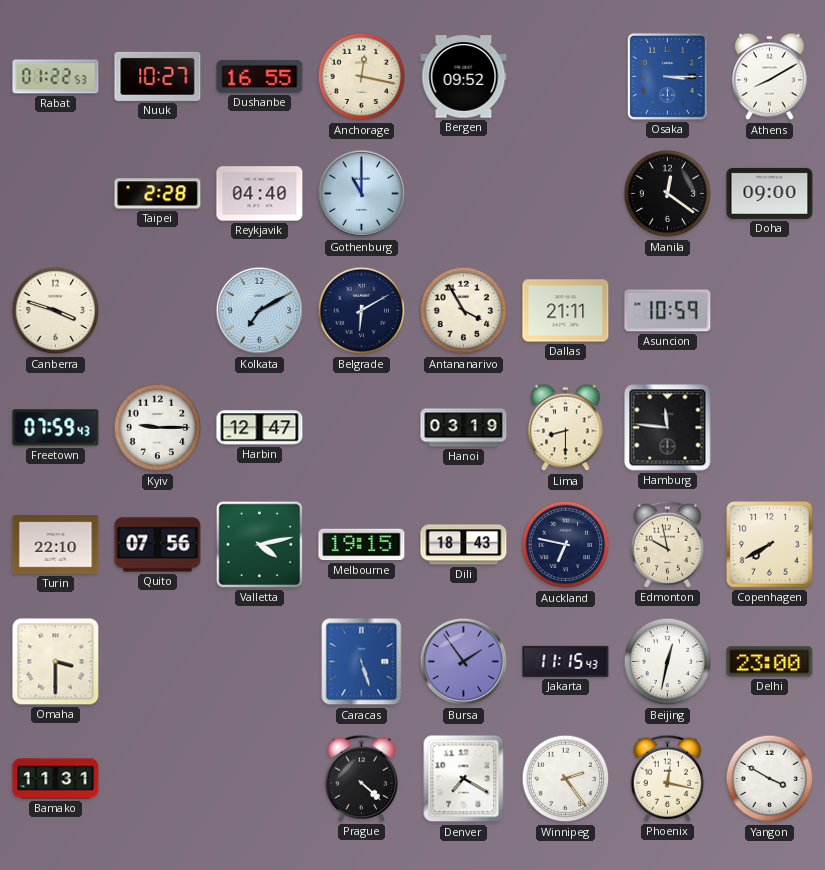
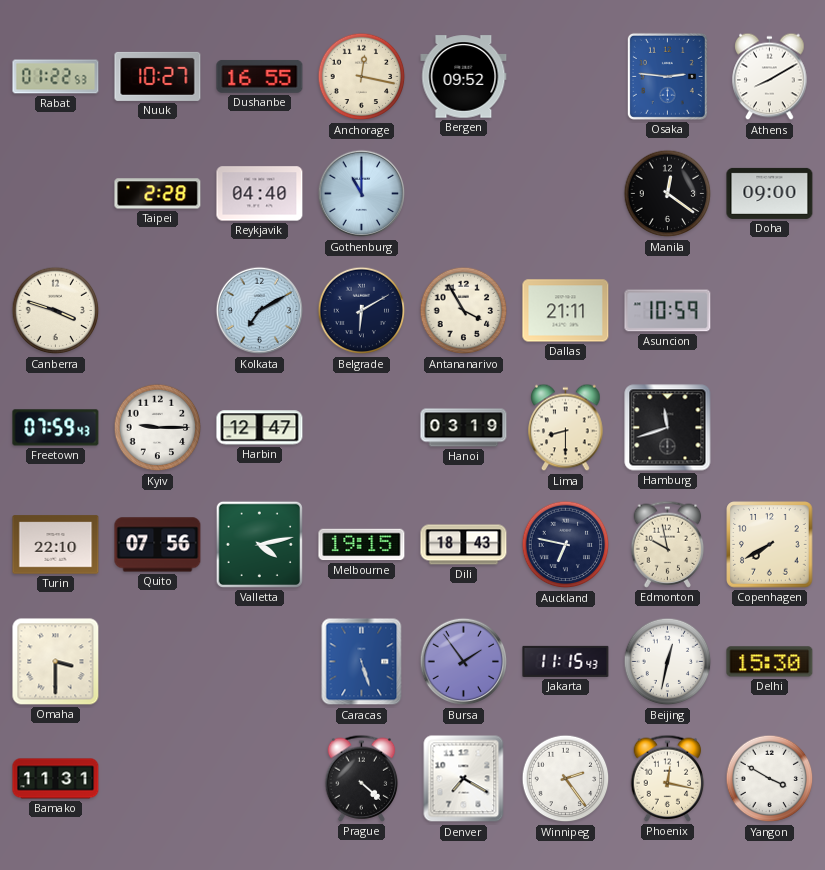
Osaka: 3:15 -> 2:46
Hamburg: 11:46 -> 11:42
Delhi: 23:00 -> 15:30
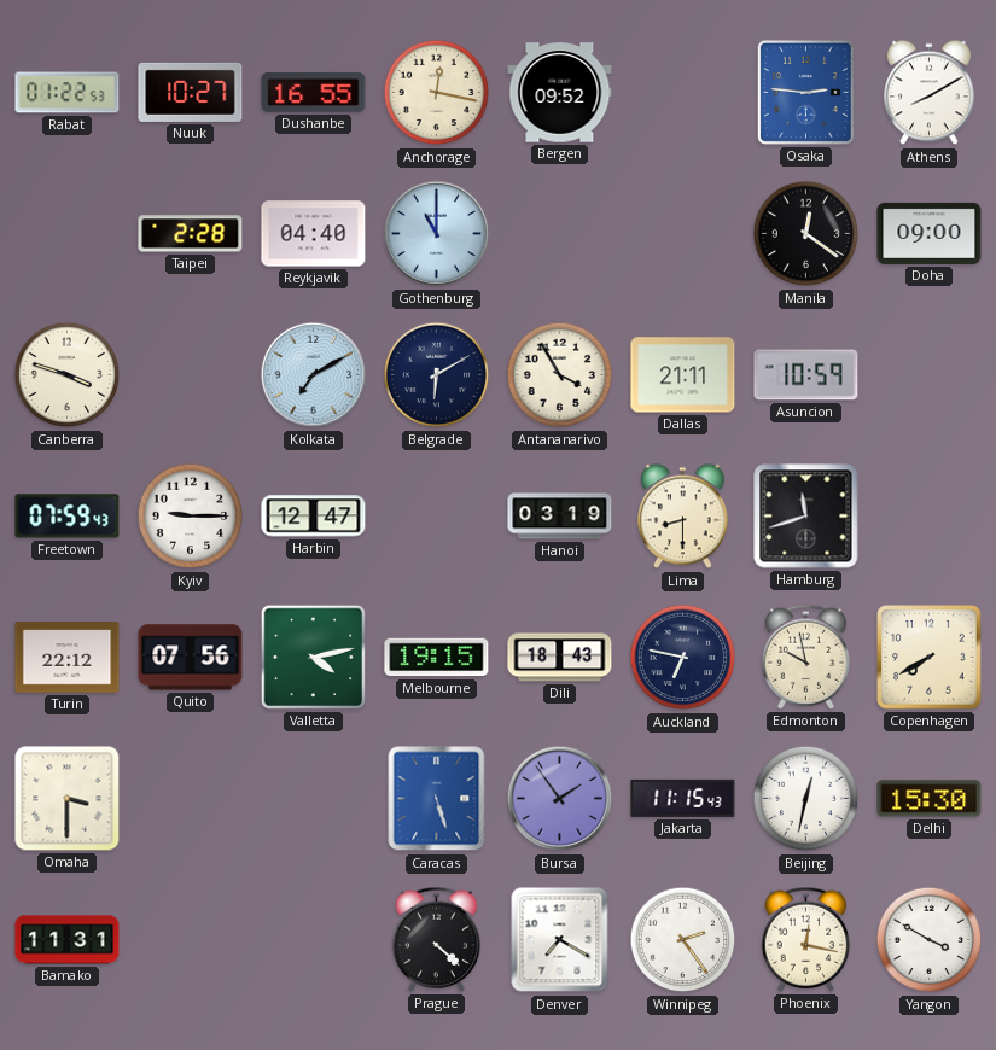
Turin: 22:10 -> 22:12
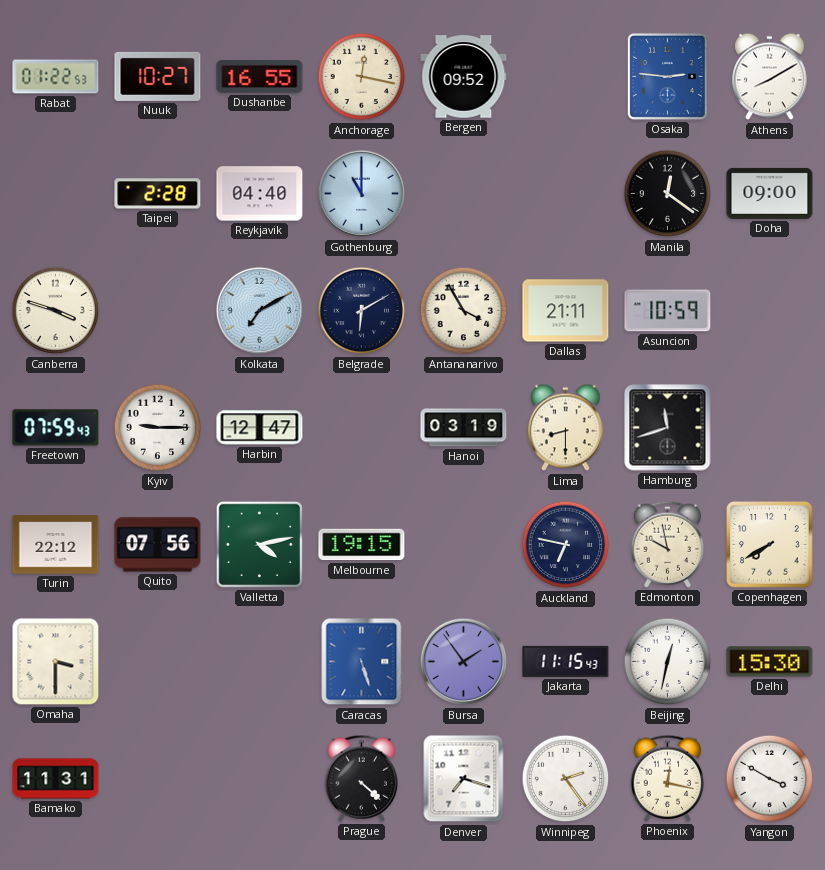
Dili: 18:43 -> none
Denver: 7:20 -> 7:18
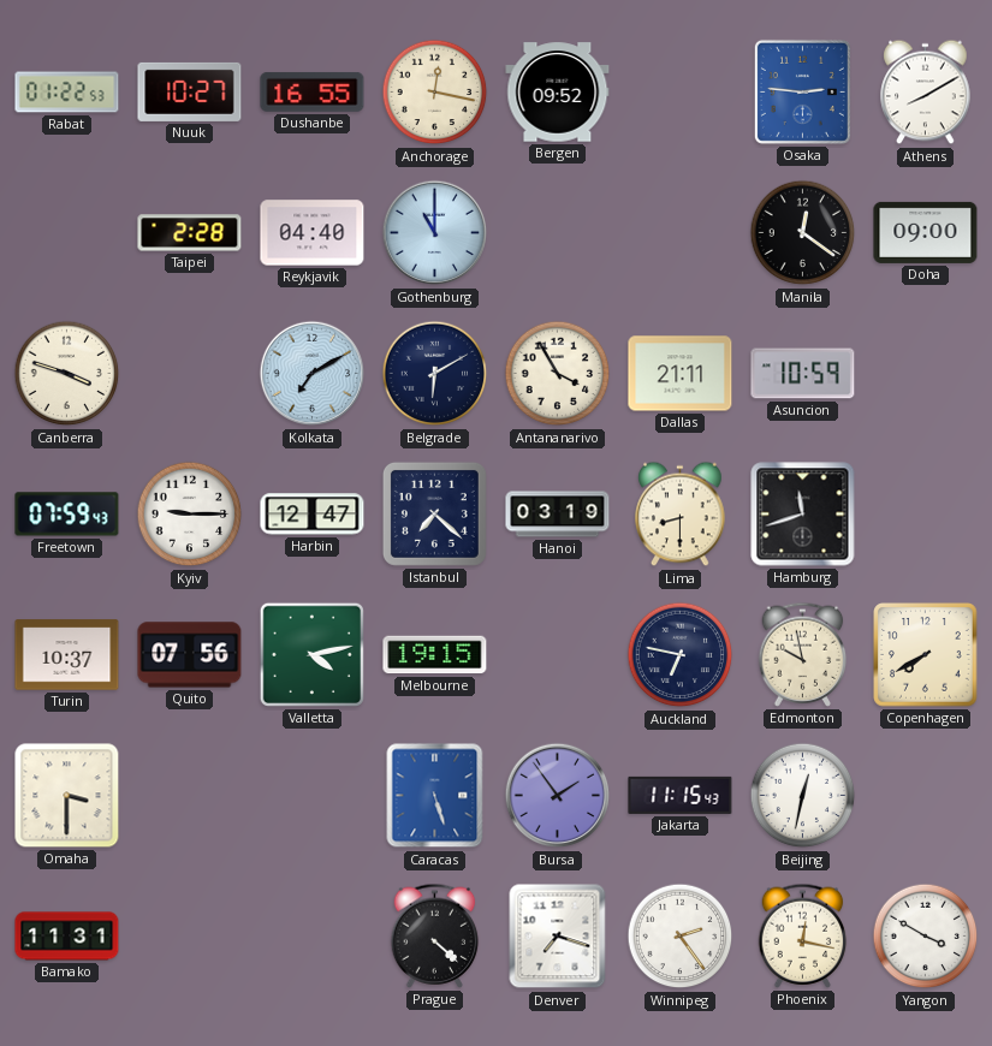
Istanbul: none -> 7:22
Turin: 22:12 -> 10:37
Delhi: 15:30 -> none
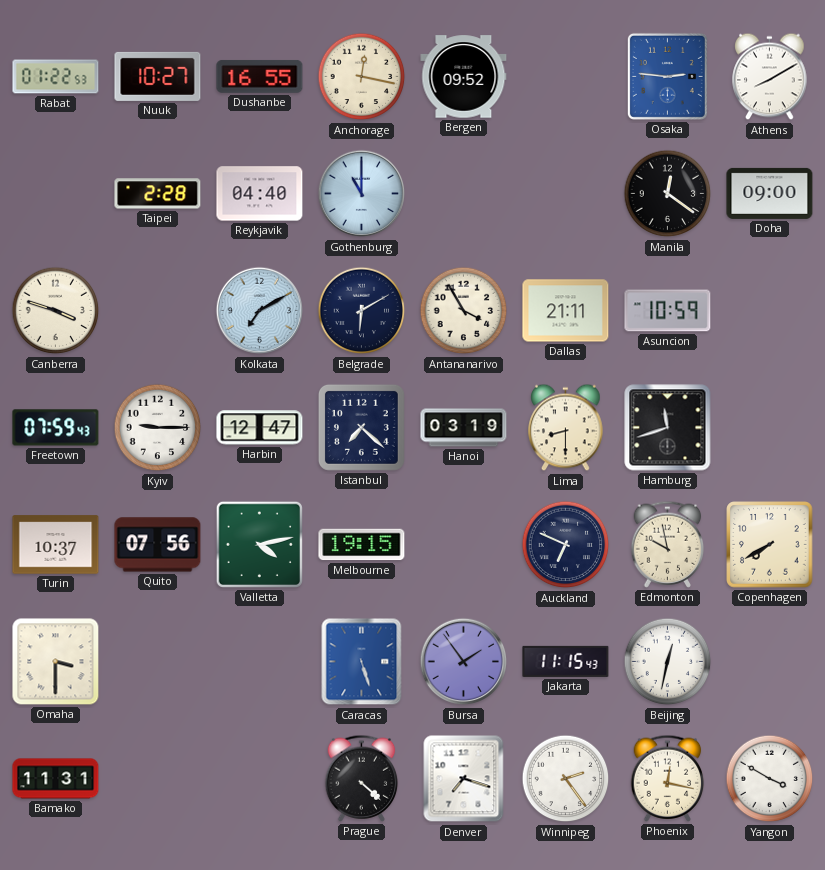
Auckland: 6:47 -> 6:49
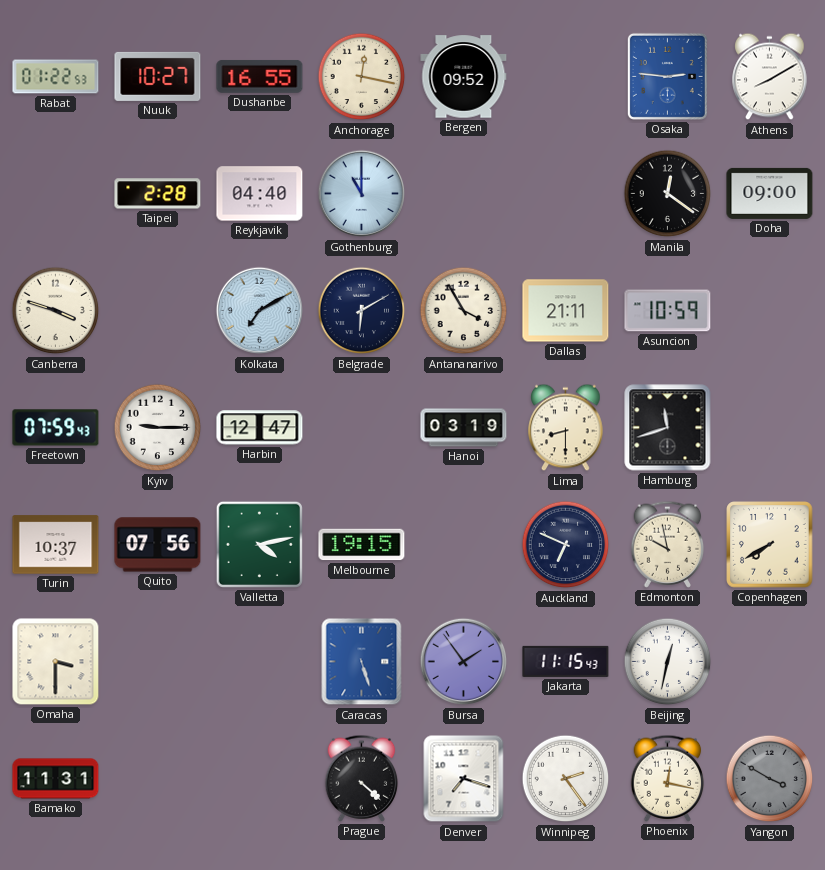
Istanbul: 7:22 -> none
Yangon dial: white -> grey
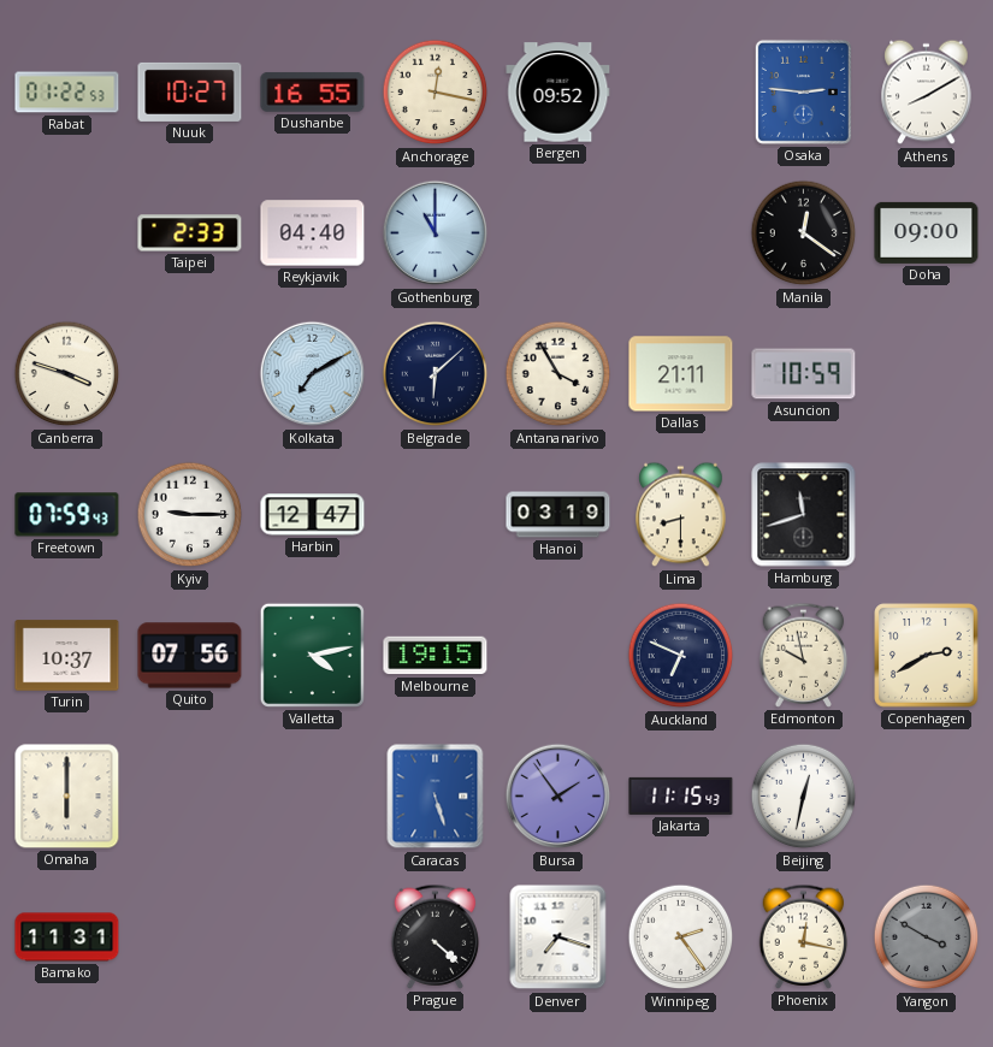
Taipei: 2:28 -> 2:33
Belgrade: 6:10 -> 6:08
Copenhagen: 7:40 -> 2:40
Omaha: 3:30 -> 6:00
